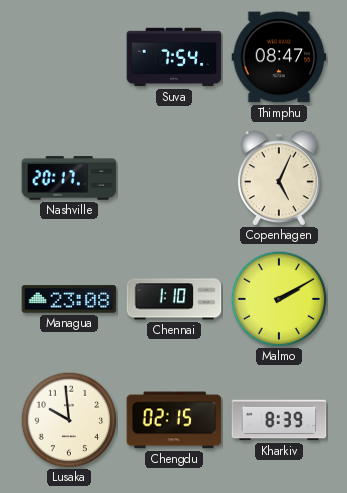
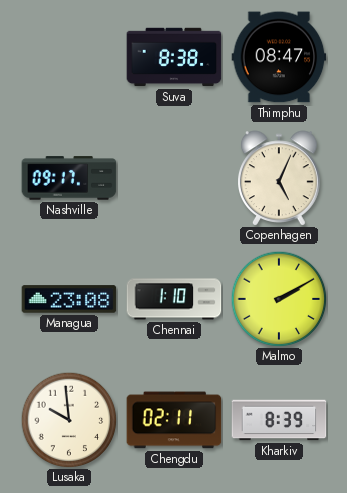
Suva: 7:54 -> 8:38
Nashville: 20:17 -> 09:17
Chengdu: 02:15 -> 02:11
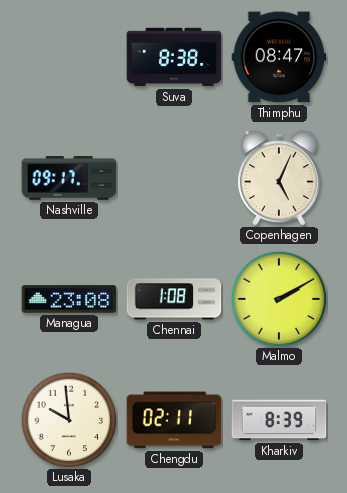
Chennai: 1:10 -> 1:08
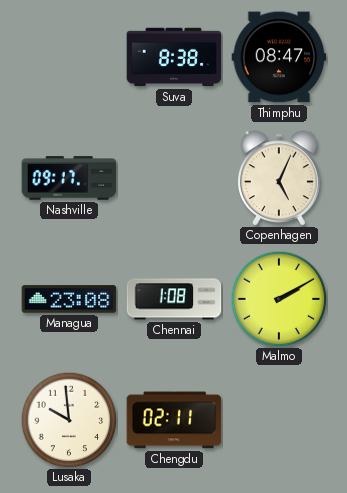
Kharkiv: 8:39 -> none
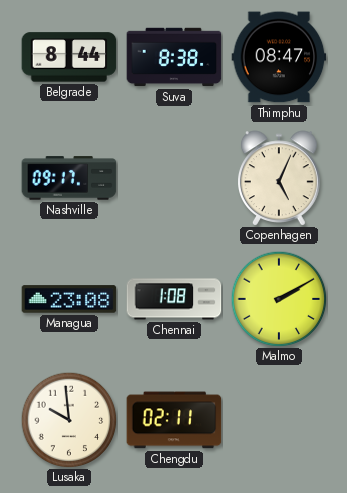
Belgrade: none -> 8:44
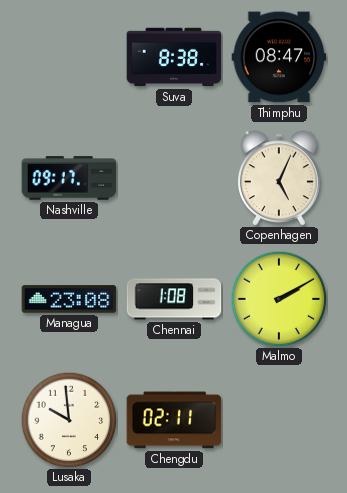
Belgrade: 8:44 -> none
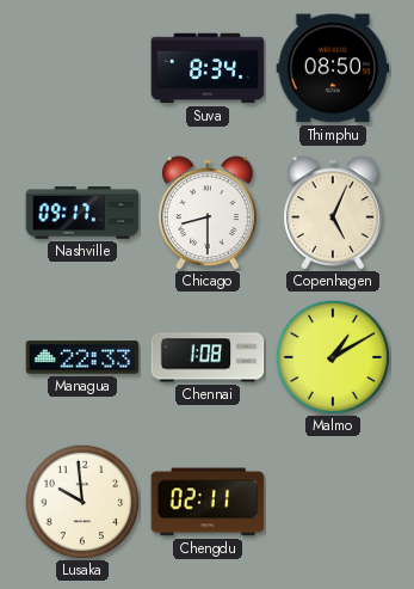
Suva: 8:38 -> 8:34
Thimphu: 08:47 -> 08:50
Chicago: none -> 8:30
Managua: 23:08 -> 22:33
Malmo: 2:10 -> 1:10
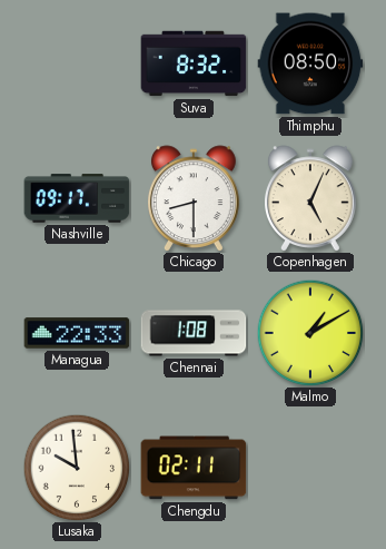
Suva: 8:34 -> 8:32
